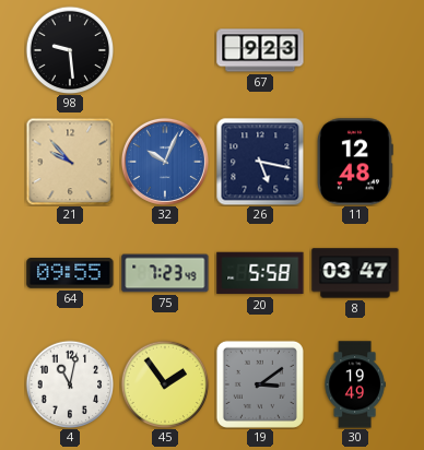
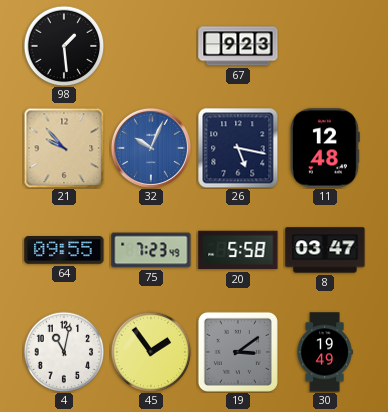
98: 9:29 -> 1:29
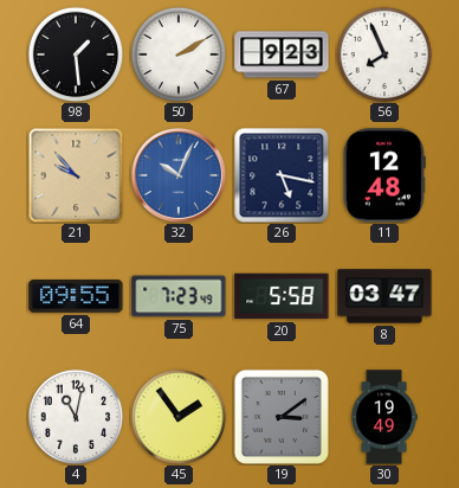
50: none -> 2:10
56: none -> 7:56
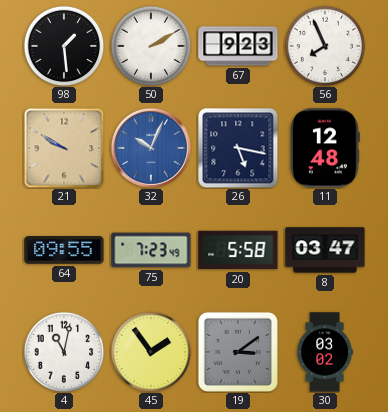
21: 9:53 -> 9:50
30: 19:49 -> 03:02
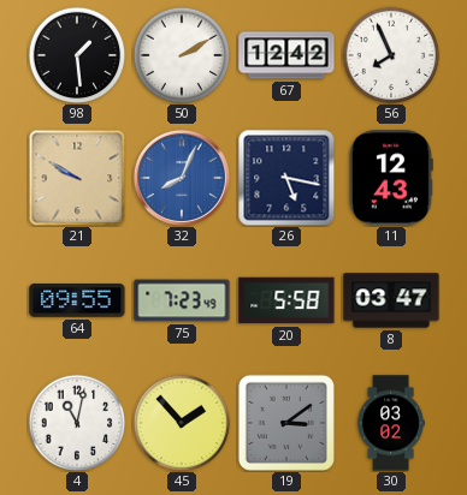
67: 9:23 -> 12:42
32: 10:04 -> 8:04
11: 12:48 -> 12:43
45: 1:54 -> 1:53
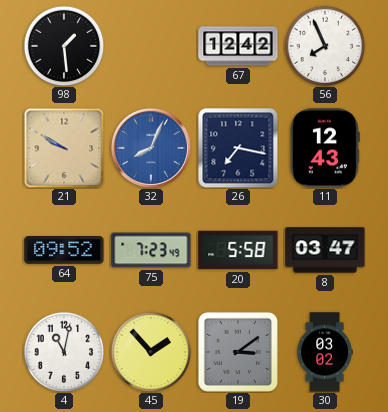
50: 2:10 -> none
26: 5:17 -> 7:17
64: 09:55 -> 09:52
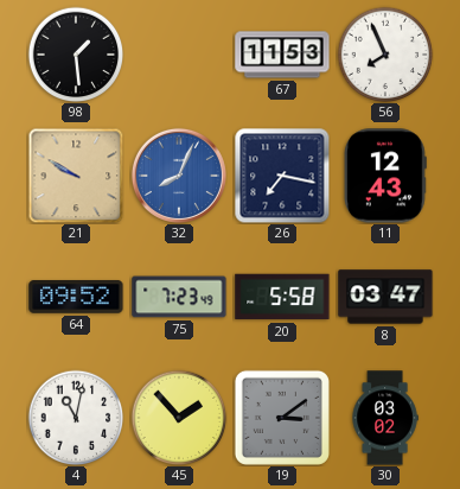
67: 12:42 -> 11:53
